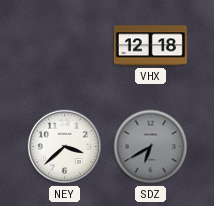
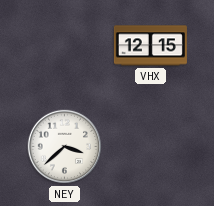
VHX: 12:18 -> 12:15
SDZ: 6:40 -> none
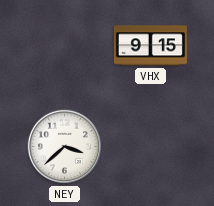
VHX: 12:15 -> 9:15
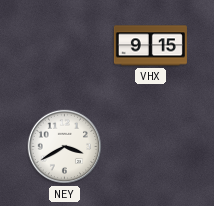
NEY: 3:38 -> 3:40
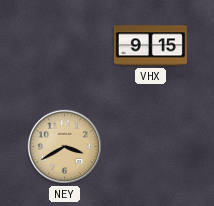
NEY dial: white -> champagne
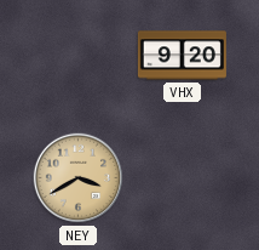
VHX: 9:15 -> 9:20
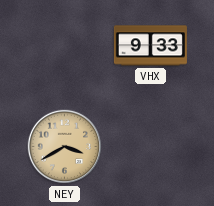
VHX: 9:20 -> 9:33
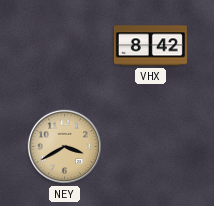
VHX: 9:33 -> 8:42
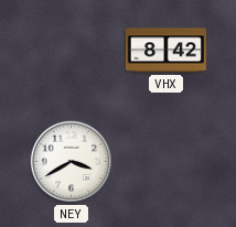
NEY dial: champagne -> white
